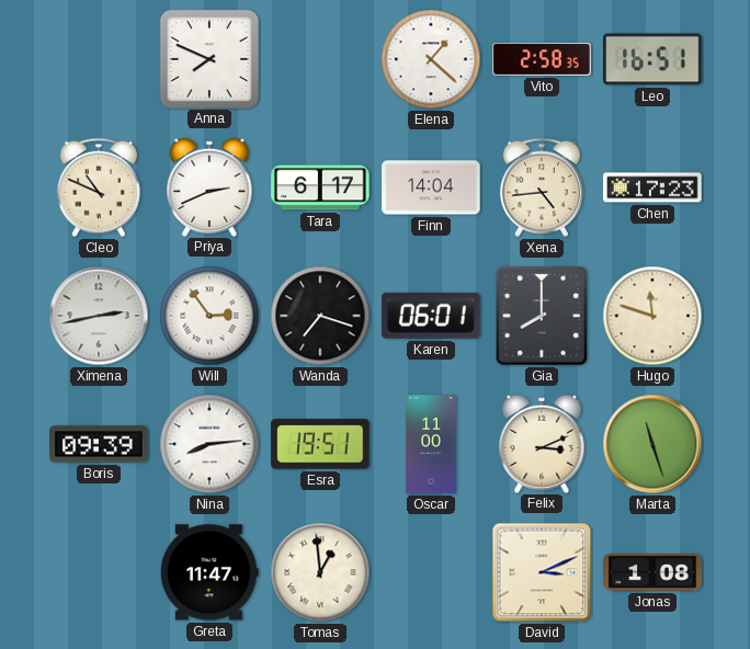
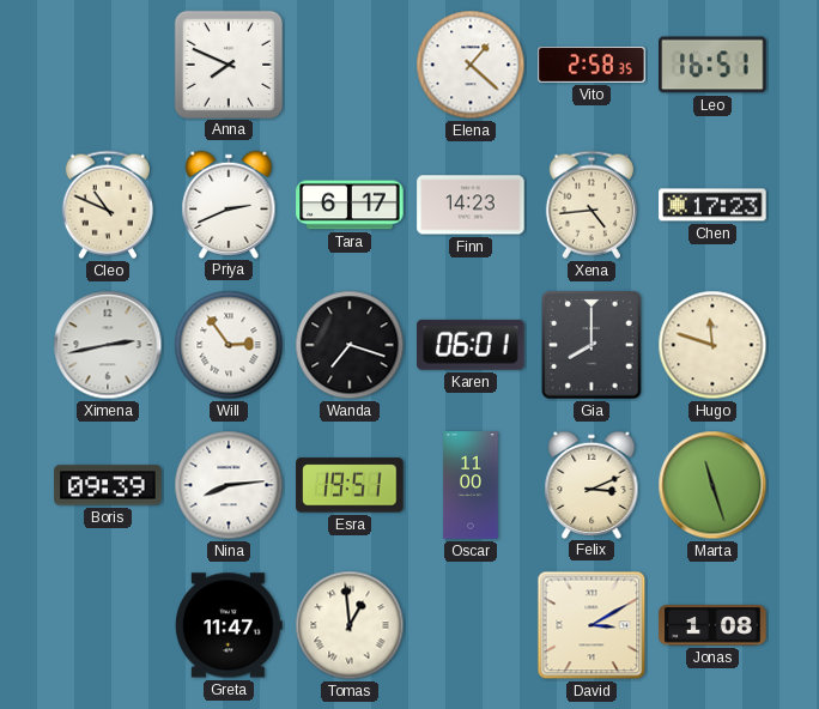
Finn: 14:04 -> 14:23
David: 3:11 -> 3:10
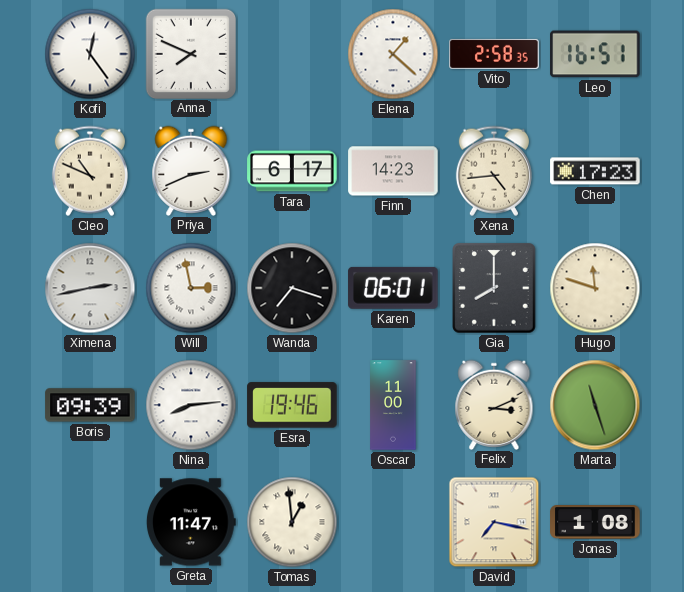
Kofi: none -> 12:24
Will: 2:54 -> 2:58
Esra: 19:51 -> 19:46
David: 3:10 -> 7:17
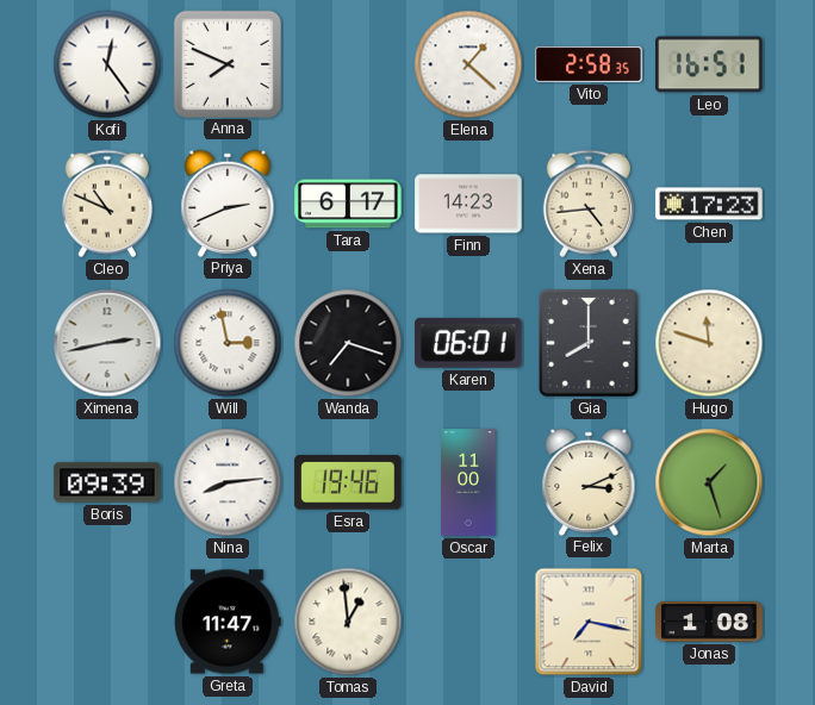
Marta: 11:27 -> 1:27
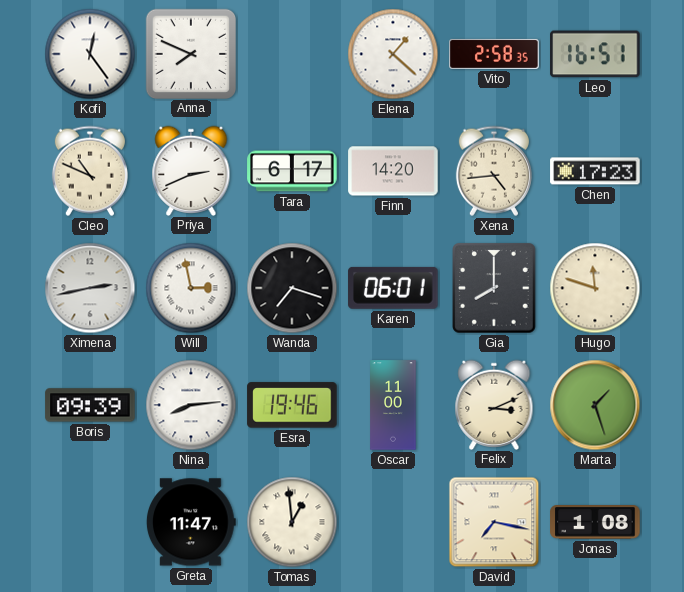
Finn: 14:23 -> 14:20
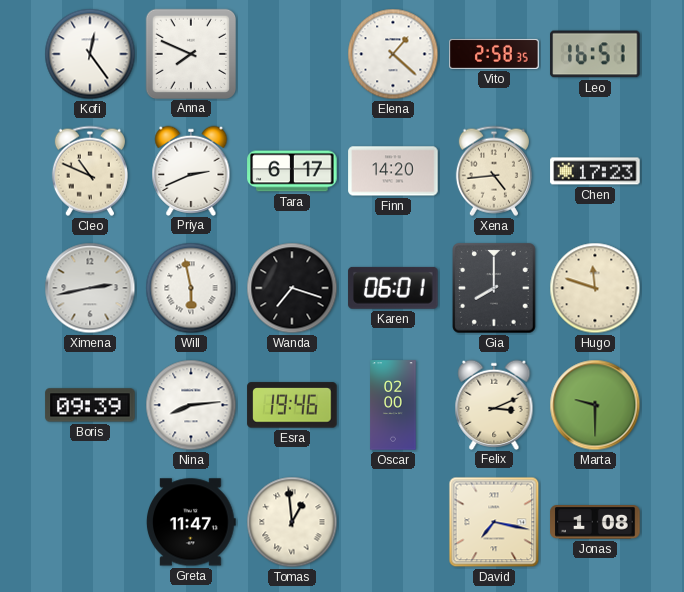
Will: 2:58 -> 5:58
Oscar: 11:00 -> 02:00
Marta: 1:27 -> 9:30
